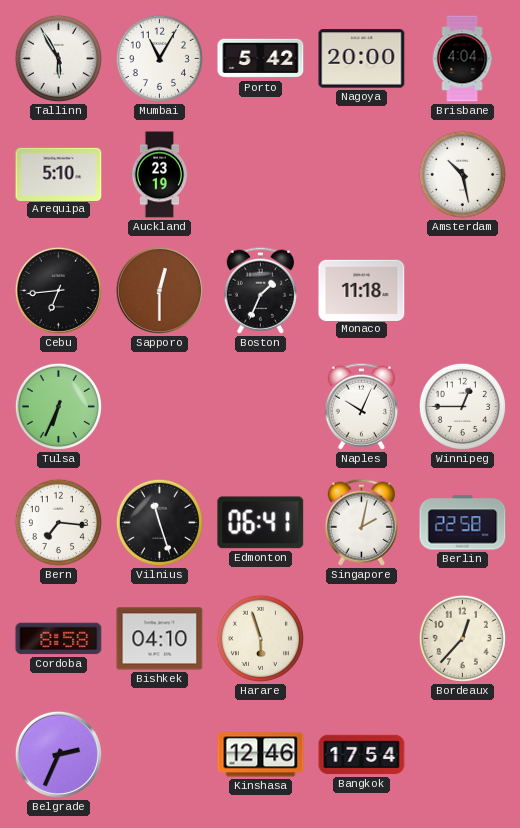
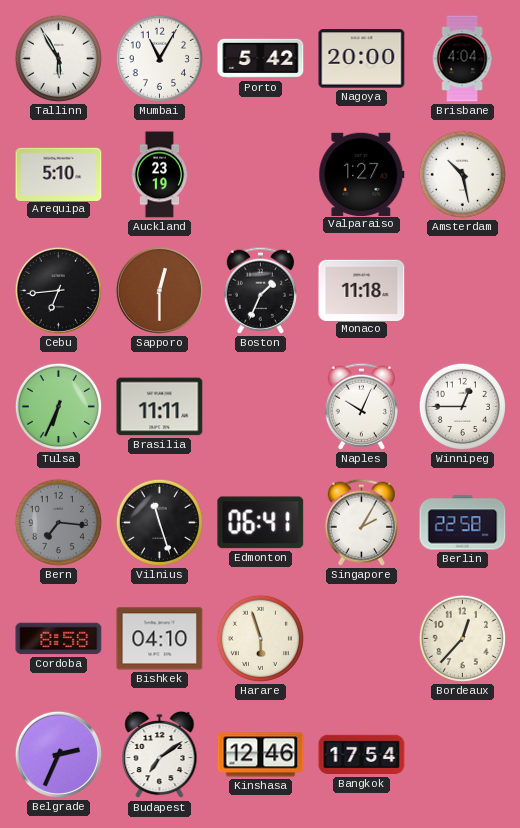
Valparaiso: none -> 1:27
Brasilia: none -> 11:11
Bern dial: white -> grey
Singapore: 2:02 -> 2:05
Budapest: none -> 7:09
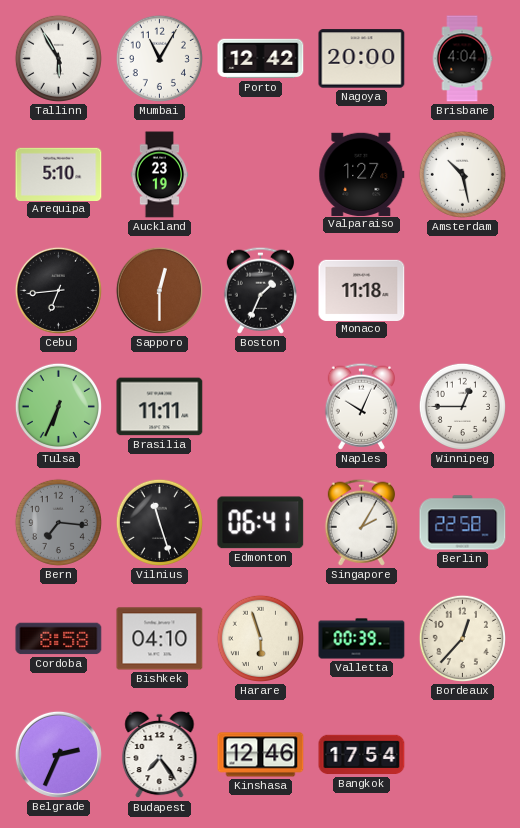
Porto: 5:42 -> 12:42
Valletta: none -> 00:39
Budapest: 7:09 -> 7:24
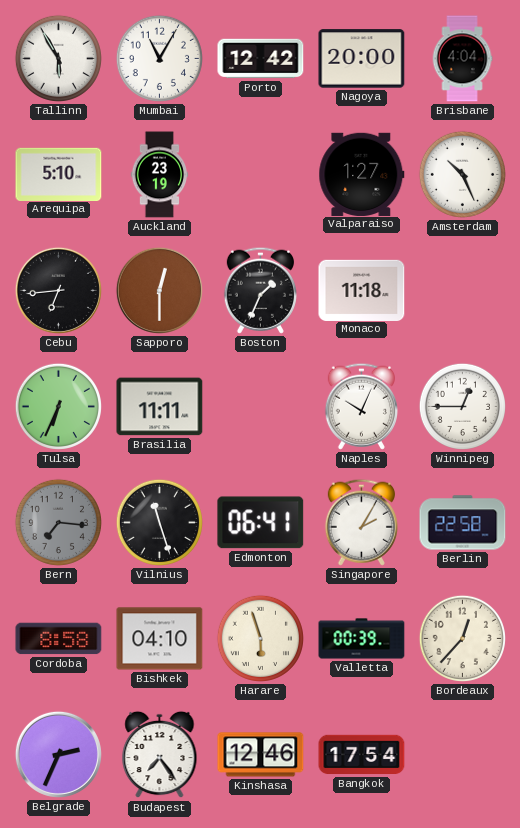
Amsterdam: 10:28 -> 10:26
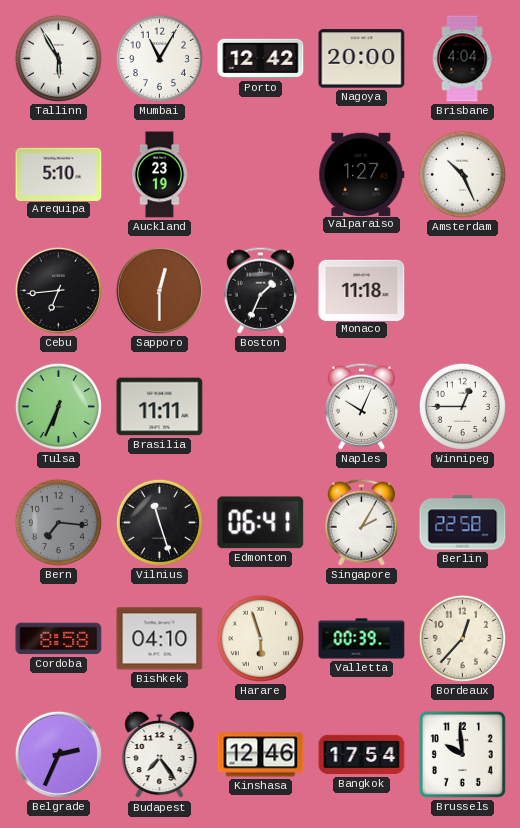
Brussels: none -> 9:59
